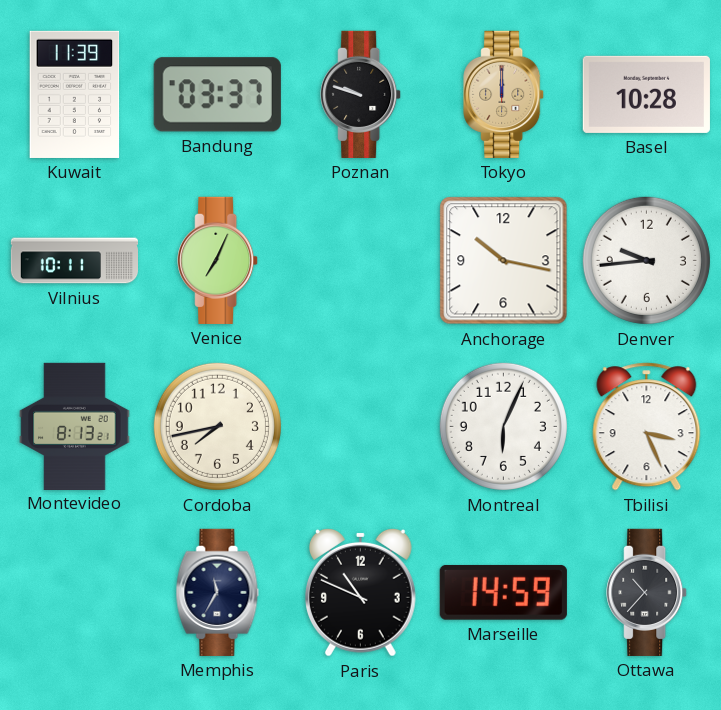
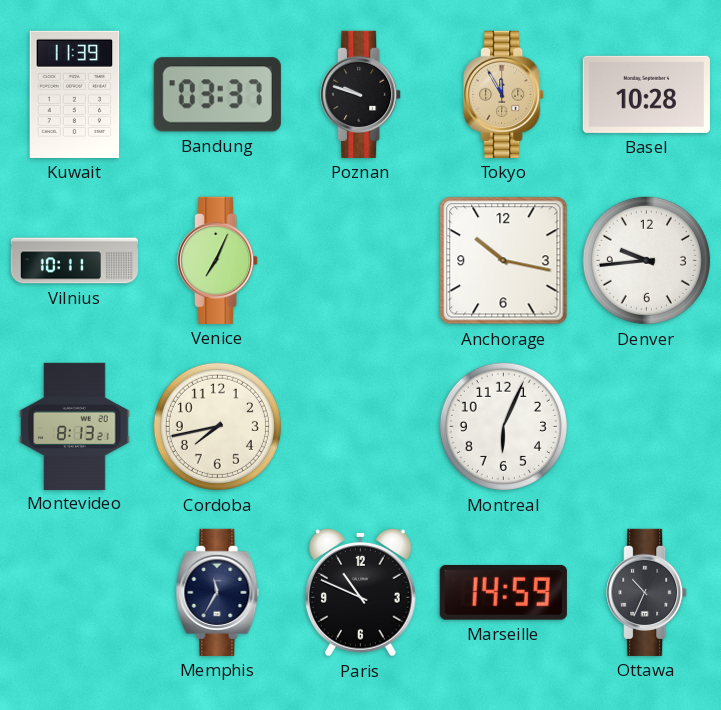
Tokyo: 12:00 -> 11:55
Tbilisi: 3:26 -> none
Ottawa: 10:37 -> 10:34
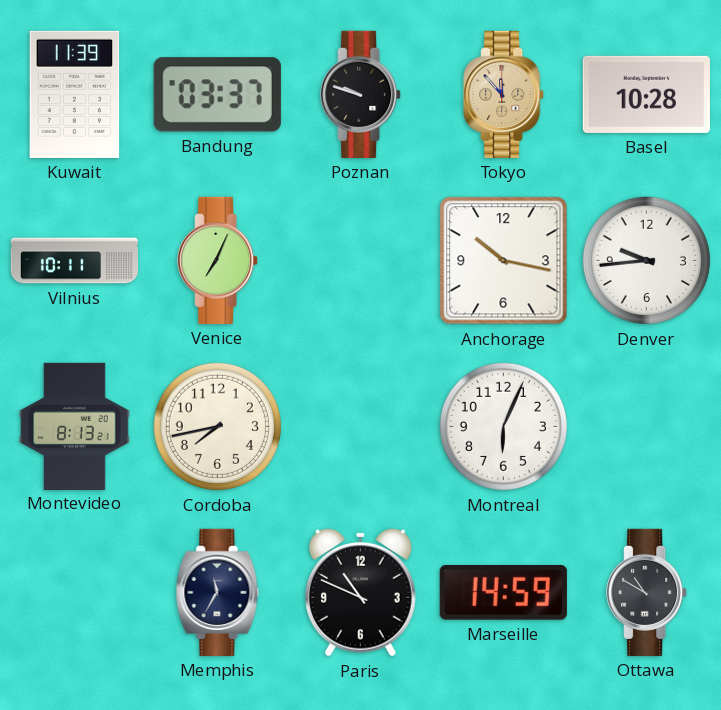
Tokyo: 11:55 -> 11:53
Ottawa: 10:34 -> 10:50
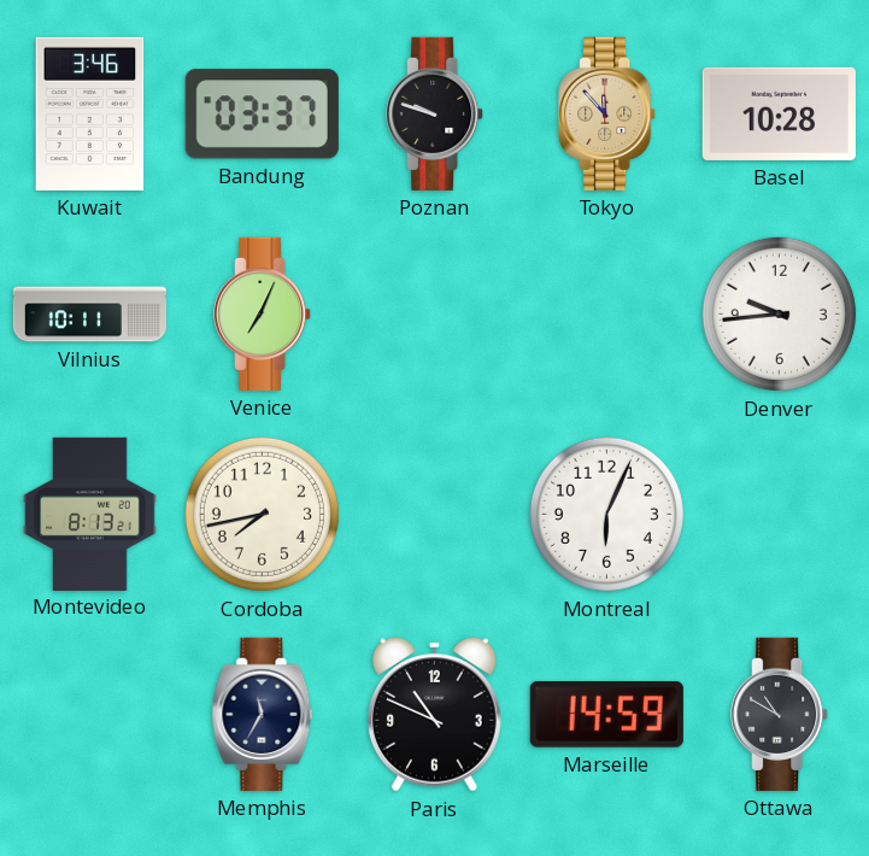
Kuwait: 11:39 -> 3:46
Anchorage: 10:17 -> none
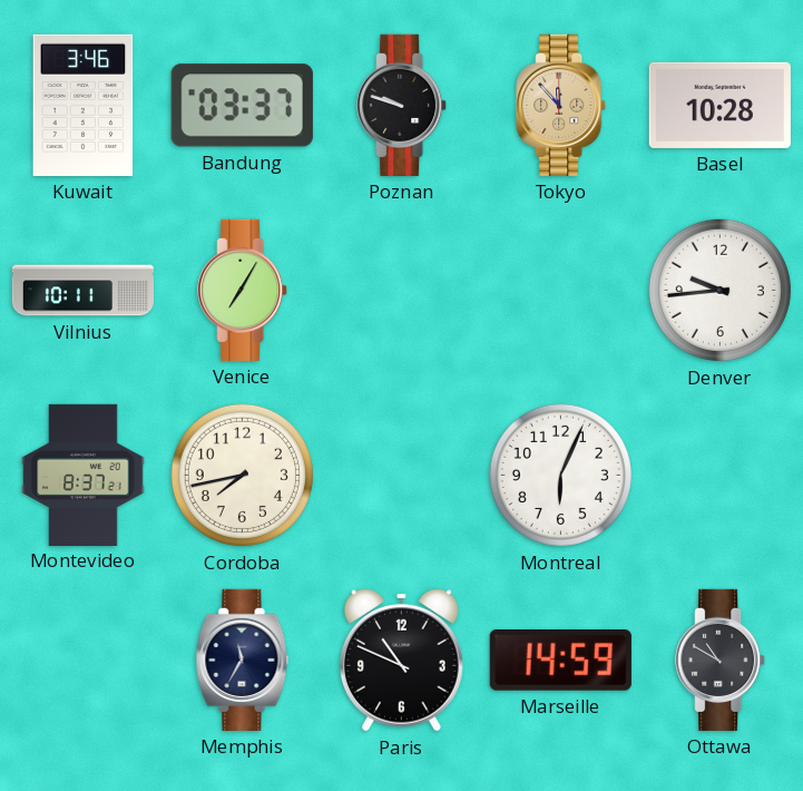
Venice: 7:04 -> 7:05
Montevideo: 8:13 -> 8:37
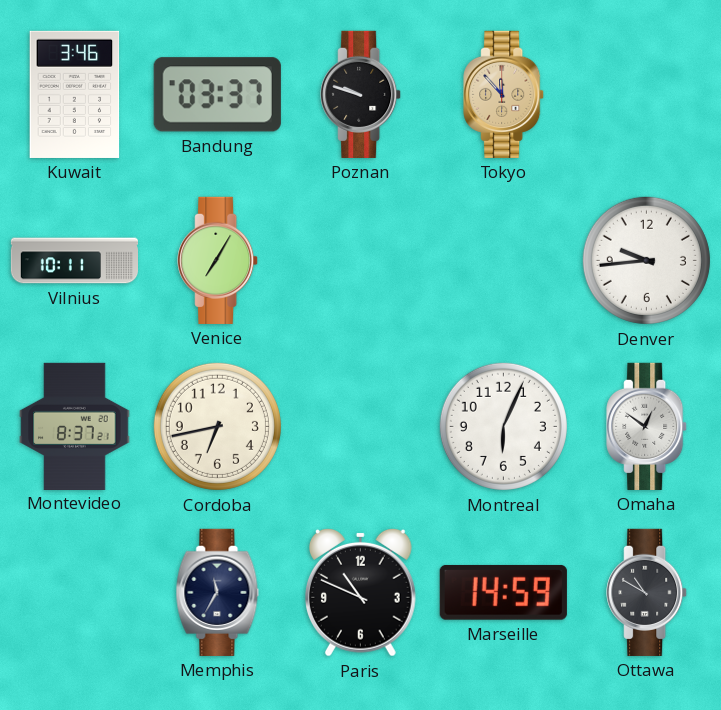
Basel: 10:28 -> none
Cordoba: 7:43 -> 6:43
Omaha: none -> 12:51
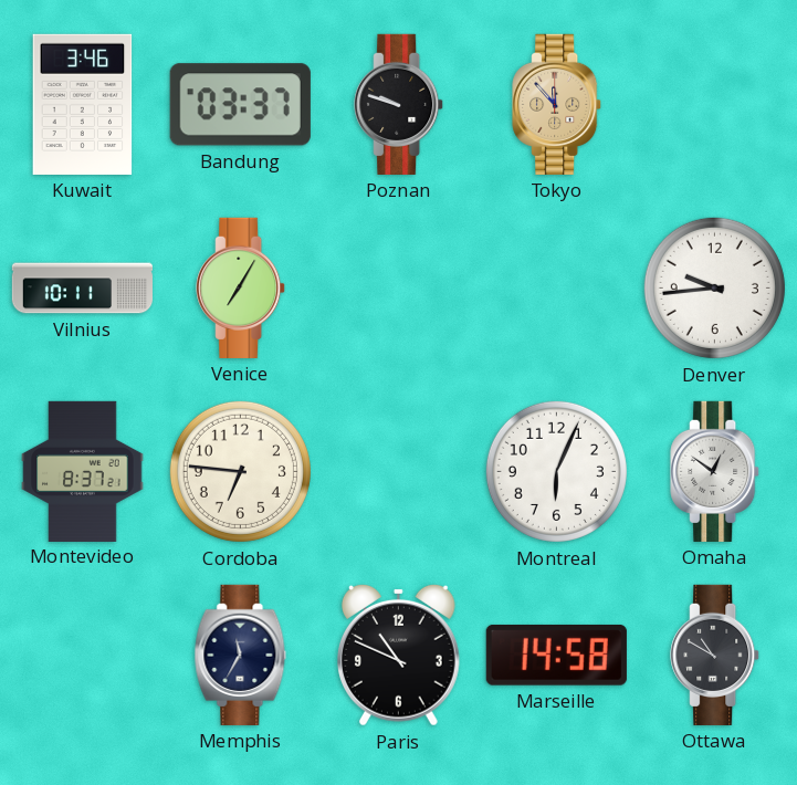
Cordoba: 6:43 -> 6:46
Marseille: 14:59 -> 14:58
